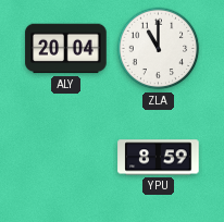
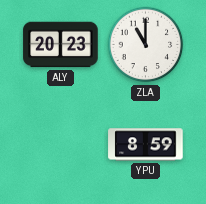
ALY: 20:04 -> 20:23
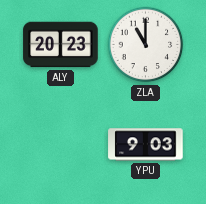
YPU: 8:59 -> 9:03
